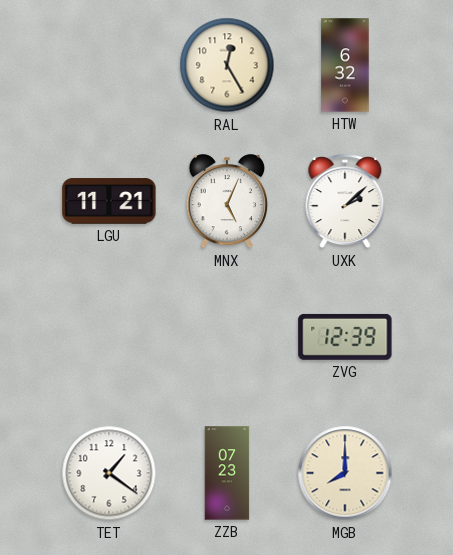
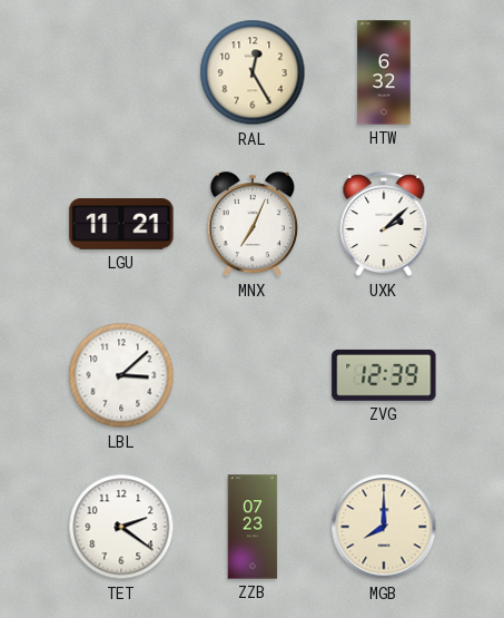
MNX: 5:04 -> 7:04
LBL: none -> 3:08
TET: 1:21 -> 2:21
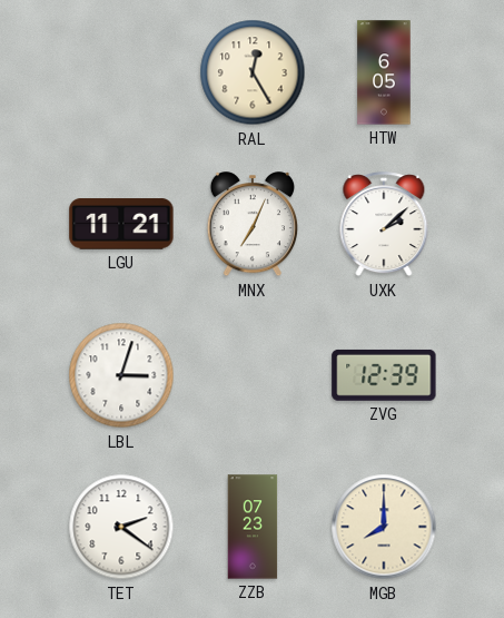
HTW: 6:32 -> 6:05
LBL: 3:08 -> 3:03
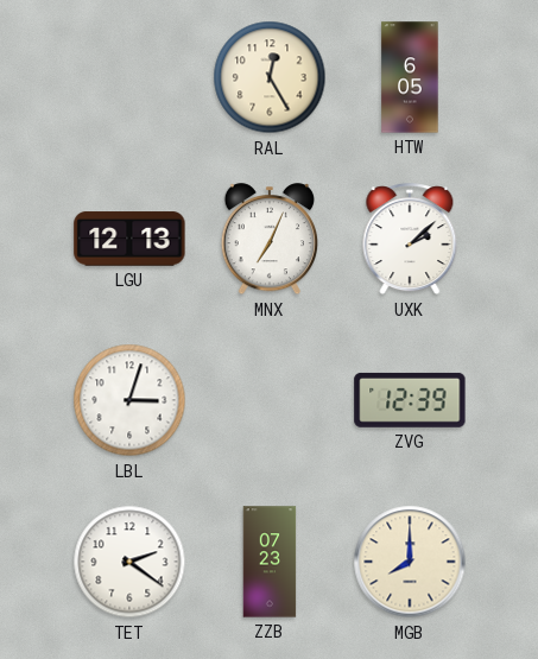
LGU: 11:21 -> 12:13
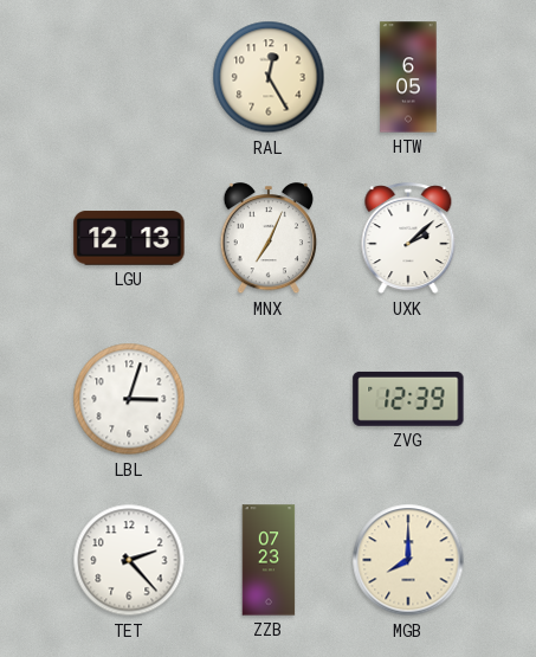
TET: 2:21 -> 2:23
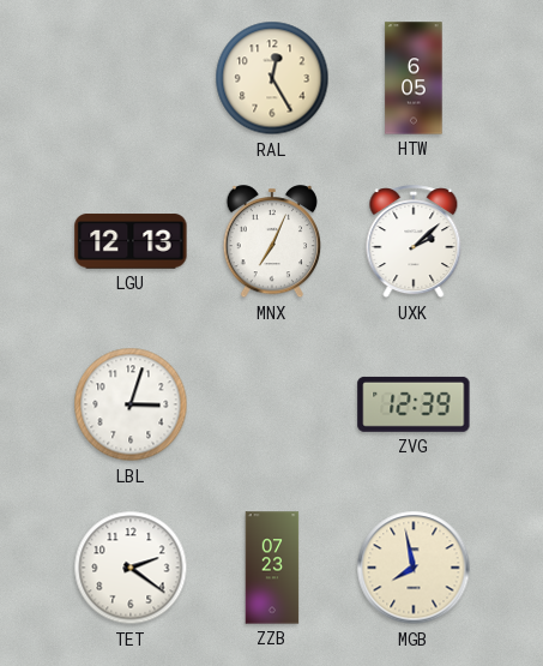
TET: 2:23 -> 2:21
MGB: 8:00 -> 7:58
